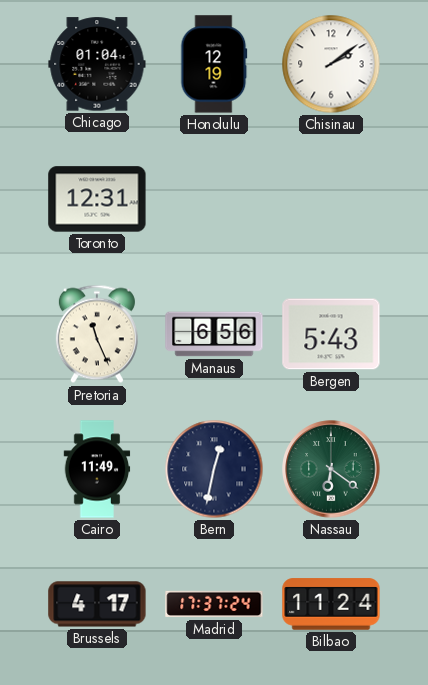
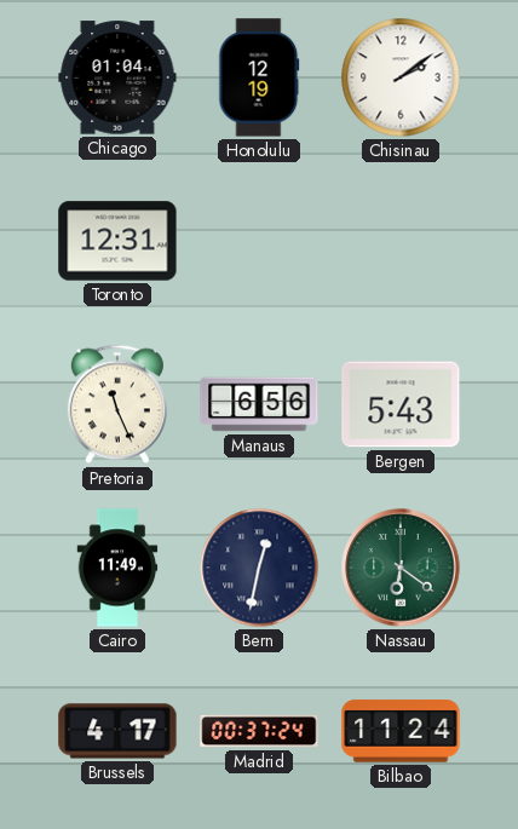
Madrid: 17:37 -> 00:37
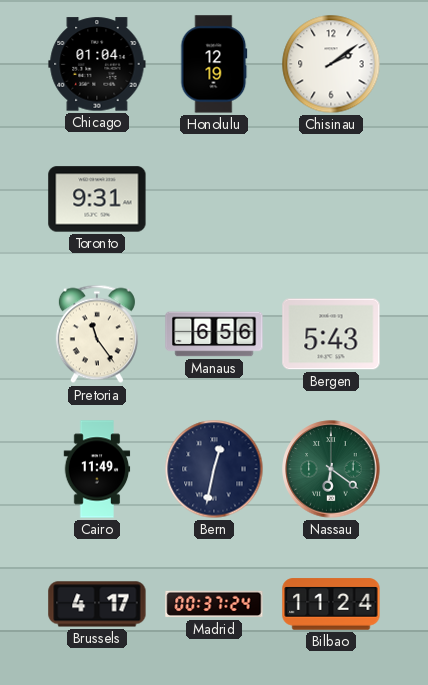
Toronto: 12:31 -> 9:31
Pretoria: 11:26 -> 11:24
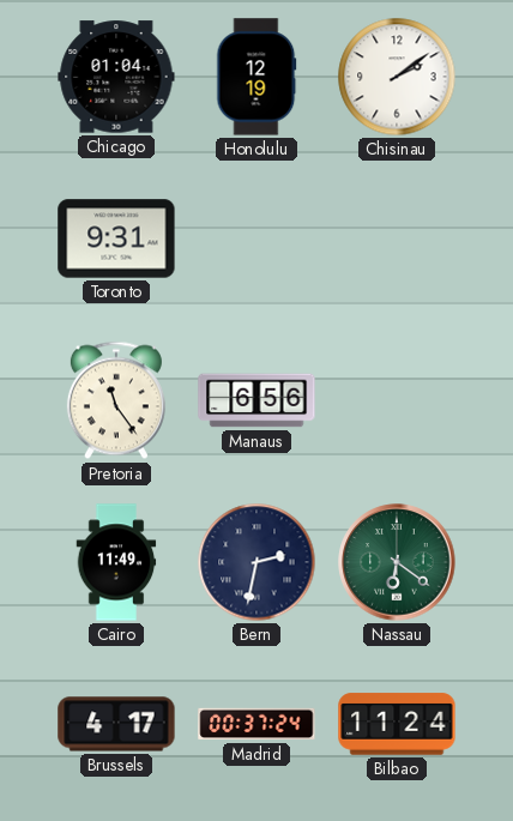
Bergen: 5:43 -> none
Bern: 12:32 -> 2:32
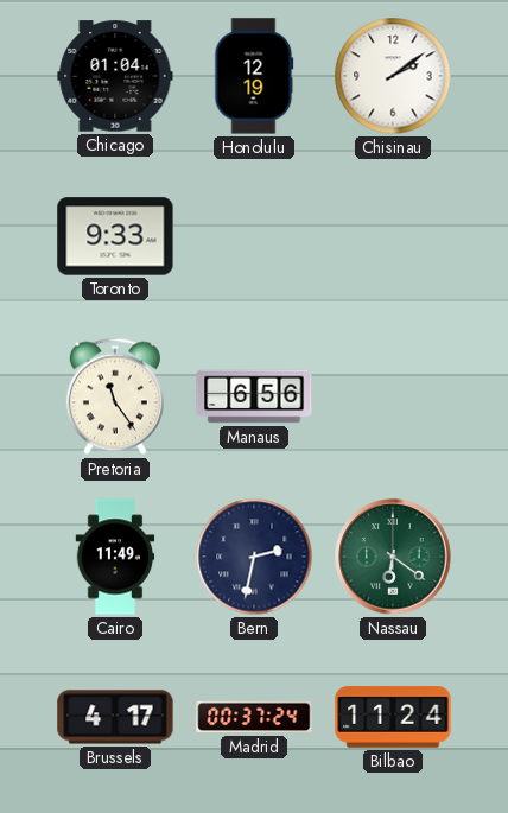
Toronto: 9:31 -> 9:33
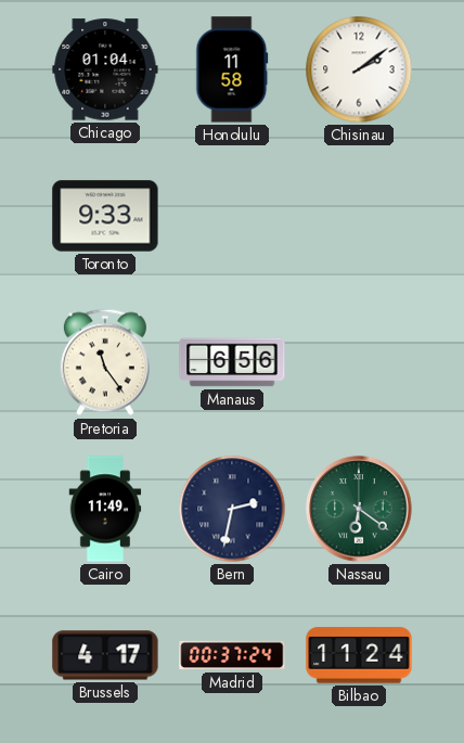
Honolulu: 12:19 -> 11:58
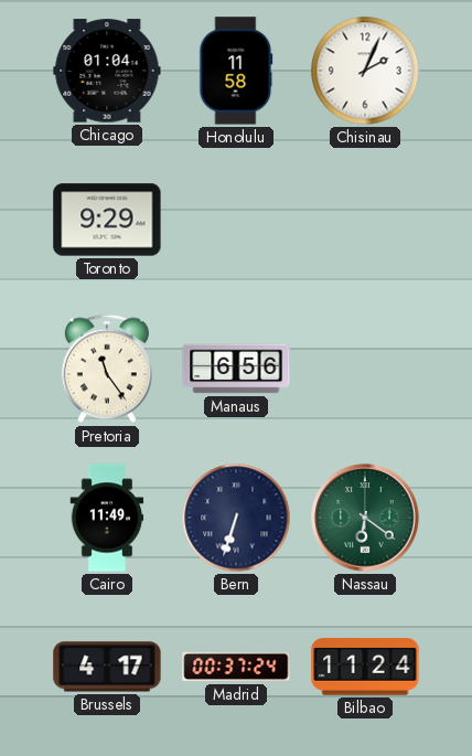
Chisinau: 2:09 -> 2:04
Toronto: 9:33 -> 9:29
Bern: 2:32 -> 6:33
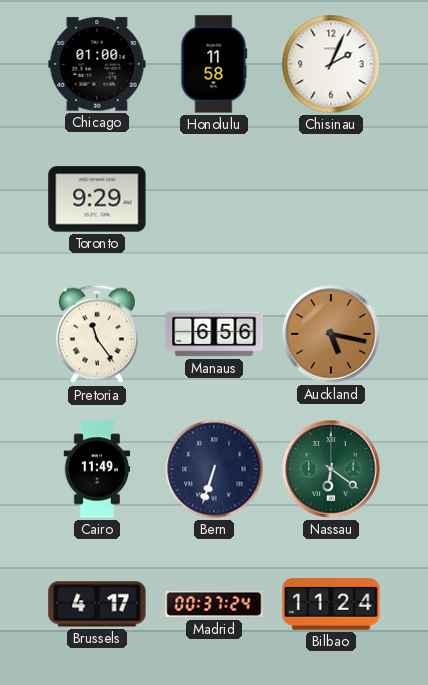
Chicago: 01:04 -> 01:00
Auckland: none -> 5:17
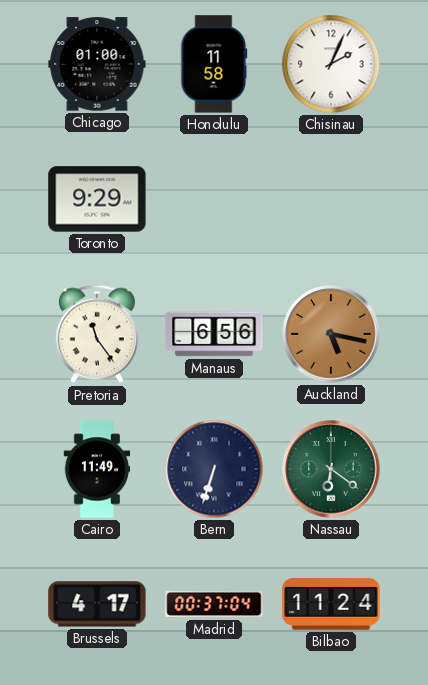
Madrid: 00:37:24 -> 00:37:04
